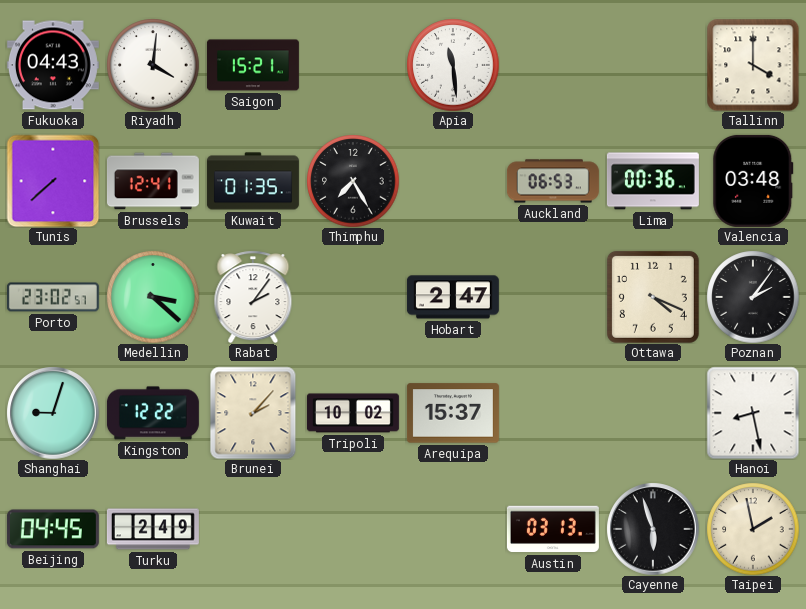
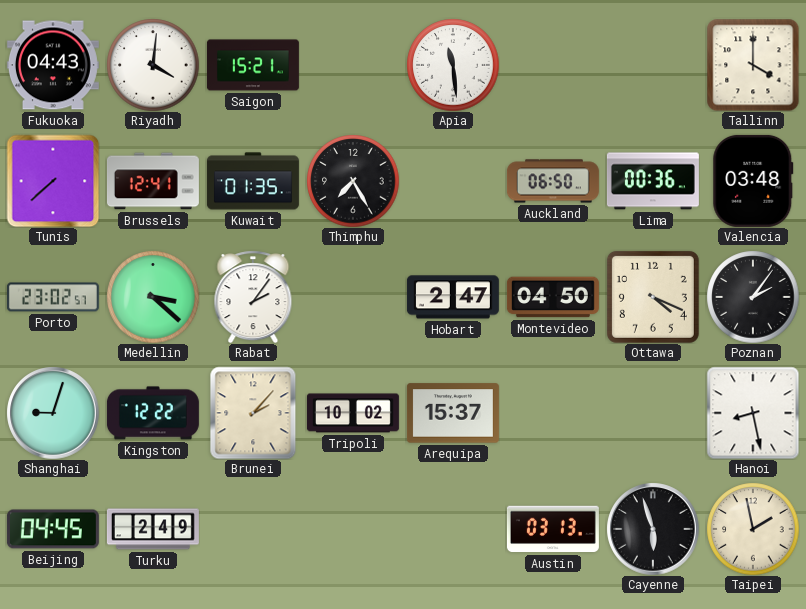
Auckland: 06:53 -> 06:50
Montevideo: none -> 04:50
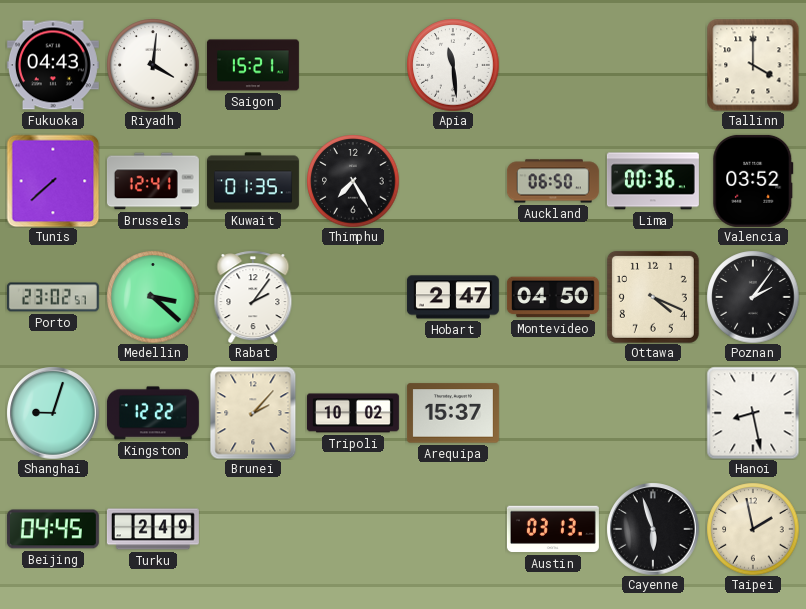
Valencia: 03:48 -> 03:52
